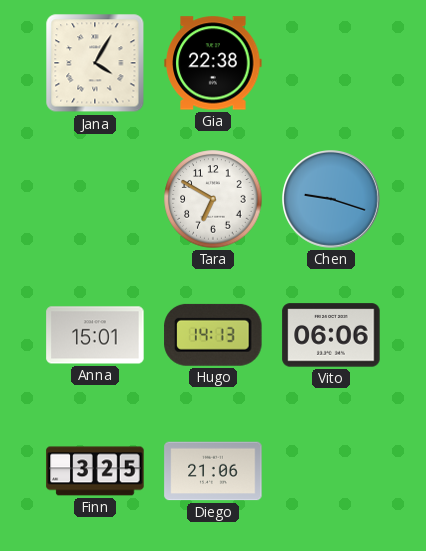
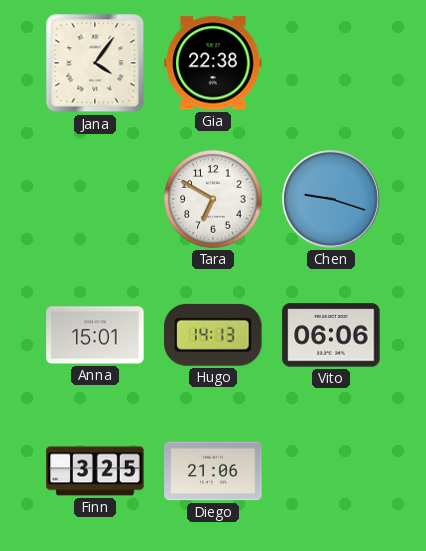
Jana: 4:05 -> 4:06
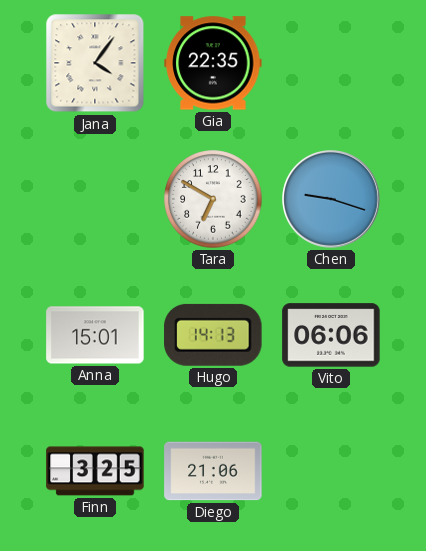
Gia: 22:38 -> 22:35
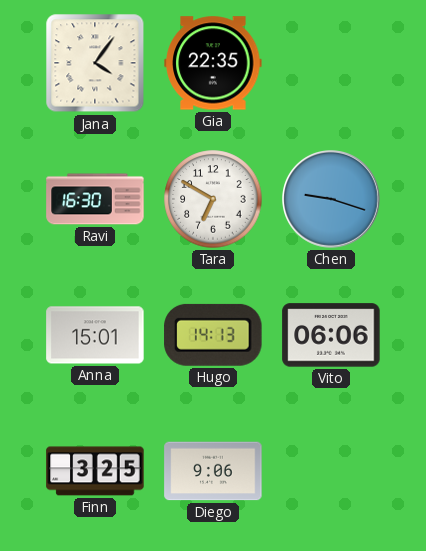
Ravi: none -> 16:30
Diego: 21:06 -> 9:06
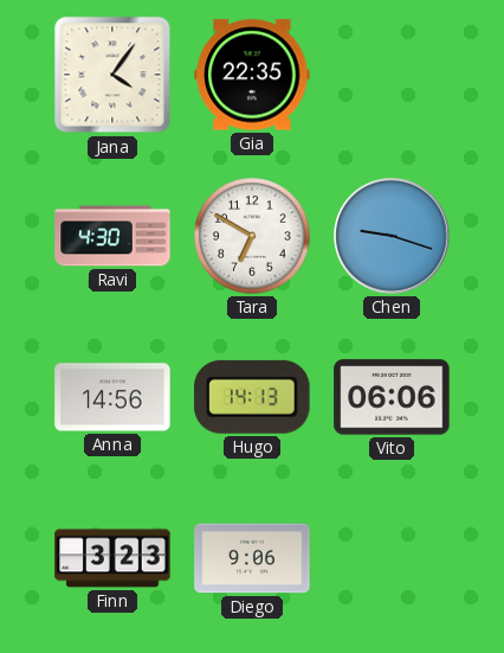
Ravi: 16:30 -> 4:30
Anna: 15:01 -> 14:56
Finn: 3:25 -> 3:23
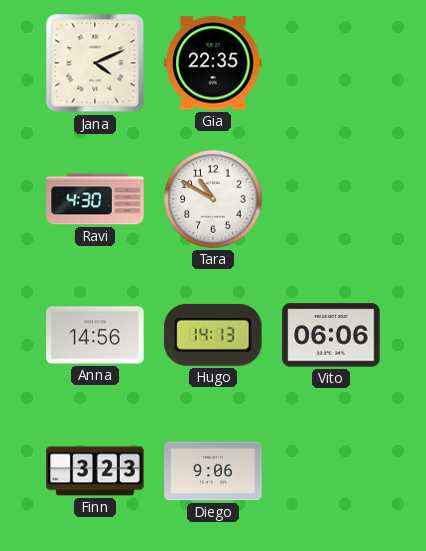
Jana: 4:06 -> 4:11
Tara: 6:50 -> 10:50
Chen: 9:18 -> none
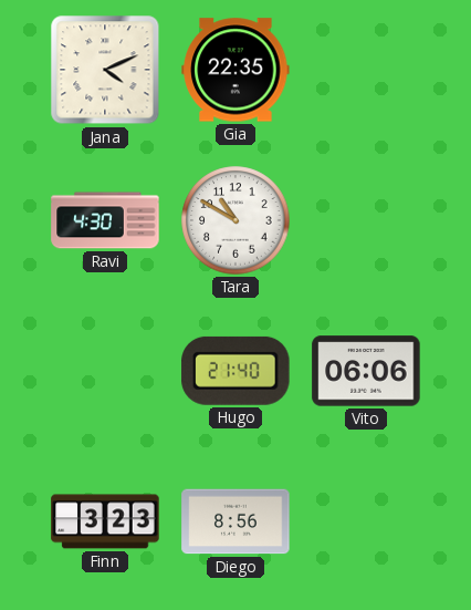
Anna: 14:56 -> none
Hugo: 14:13 -> 21:40
Diego: 9:06 -> 8:56
